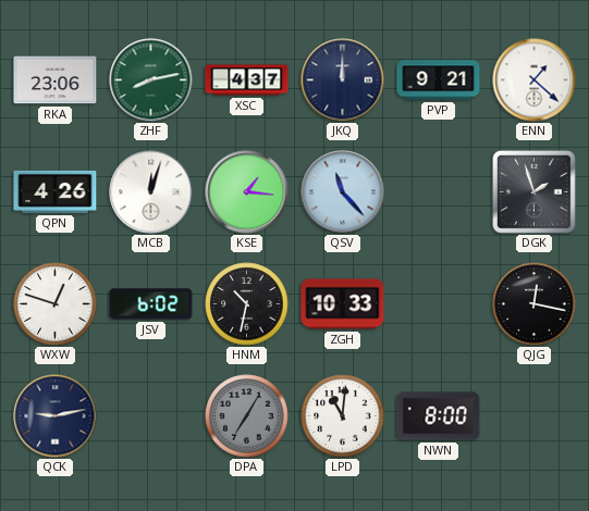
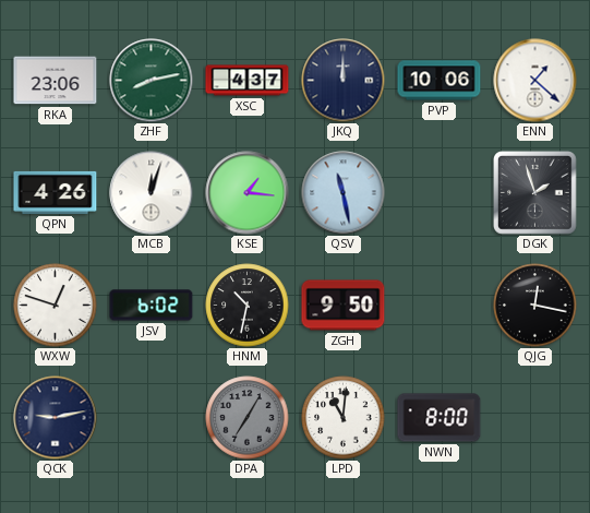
PVP: 9:21 -> 10:06
QSV: 11:23 -> 11:28
ZGH: 10:33 -> 9:50
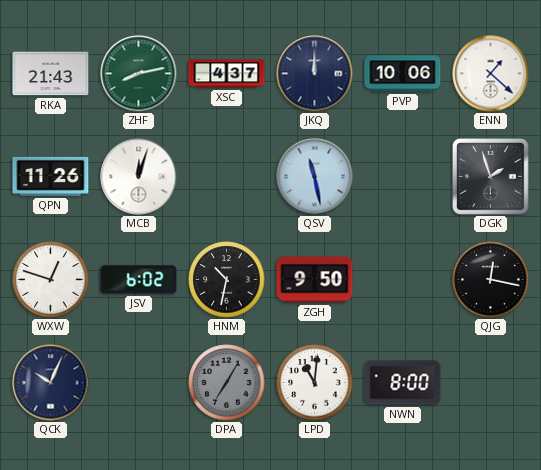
RKA: 23:06 -> 21:43
QPN: 4:26 -> 11:26
KSE: 1:16 -> none
QCK: 9:13 -> 10:04
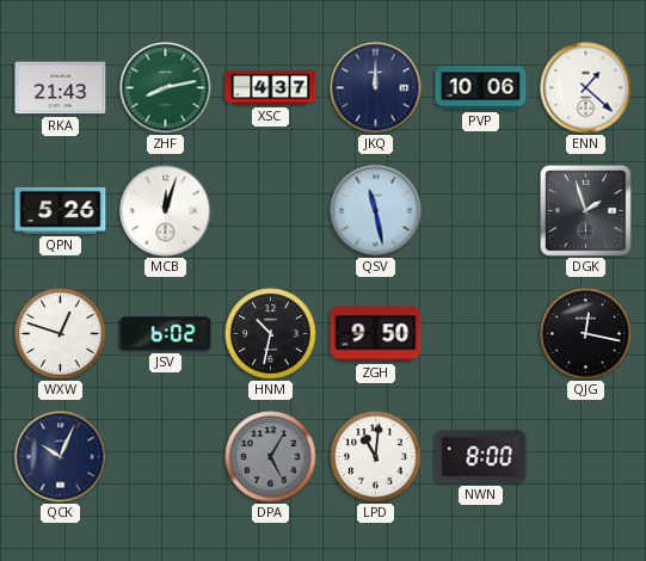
QPN: 11:26 -> 5:26
DPA: 7:05 -> 5:05
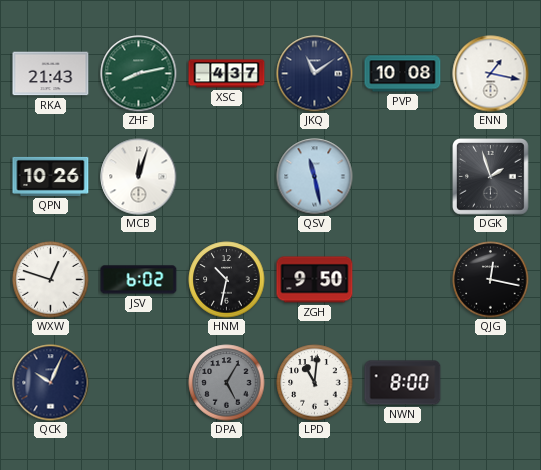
JKQ: 12:00 -> 11:09
PVP: 10:06 -> 10:08
ENN: 1:22 -> 1:17
QPN: 5:26 -> 10:26
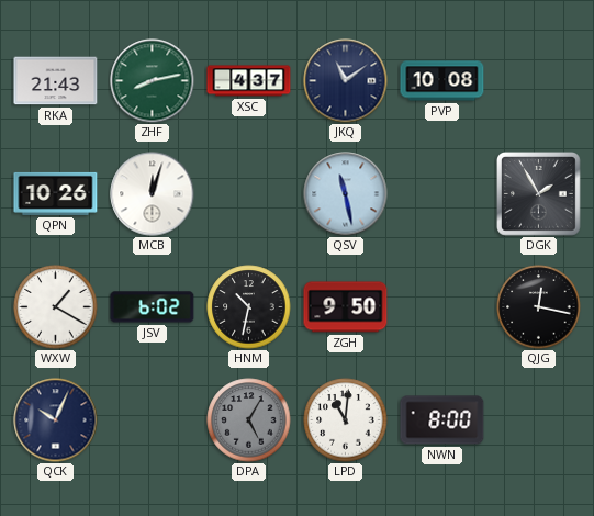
ENN: 1:17 -> none
DGK: 1:57 -> 1:55
WXW: 12:48 -> 1:20
